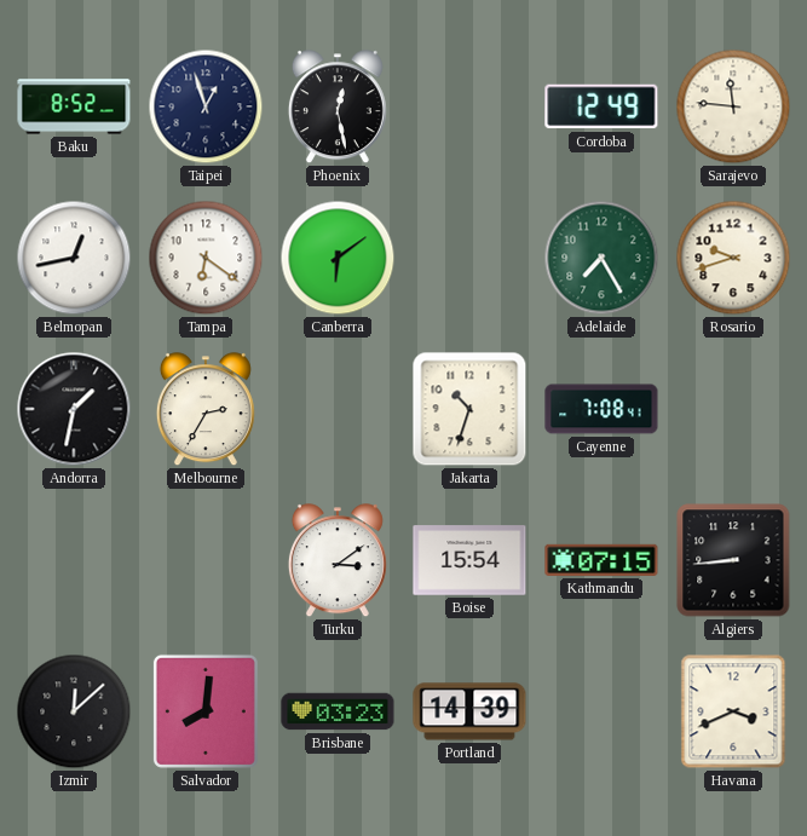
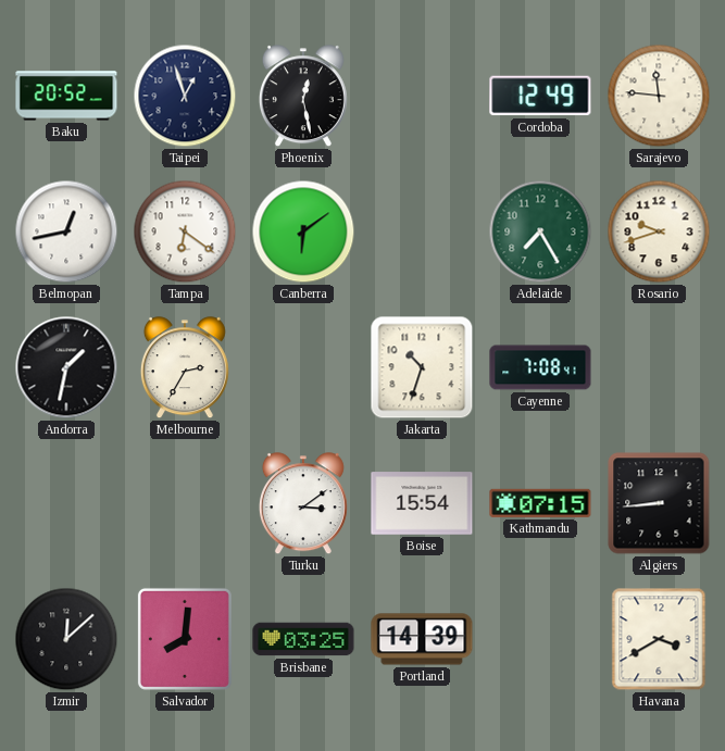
Baku: 8:52 -> 20:52
Brisbane: 03:23 -> 03:25
Havana: 3:41 -> 3:40
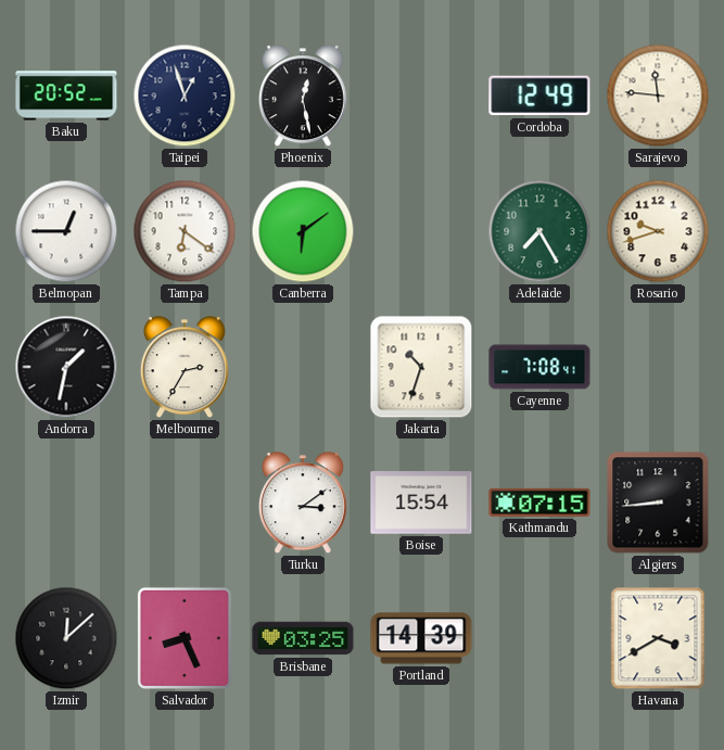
Belmopan: 12:43 -> 12:45
Salvador: 8:01 -> 8:26
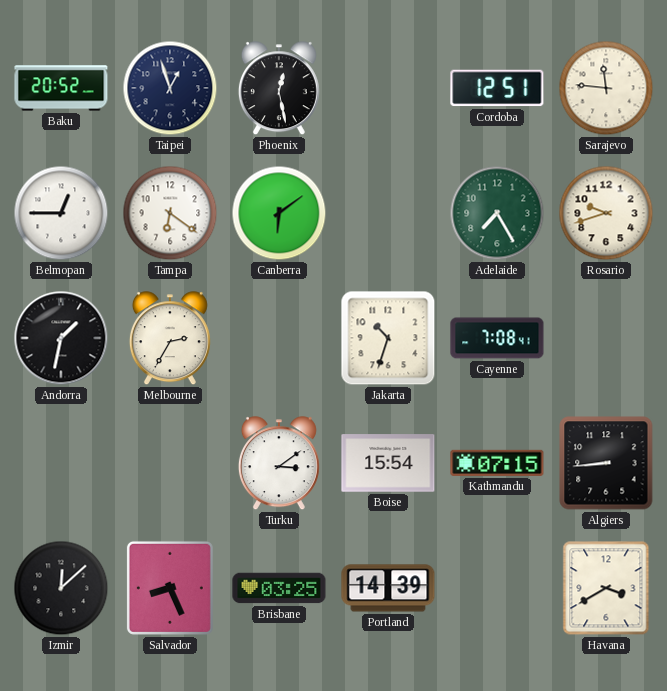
Cordoba: 12:49 -> 12:51
